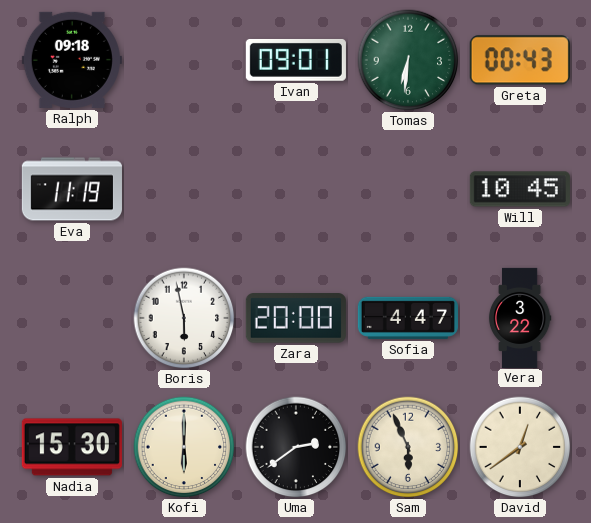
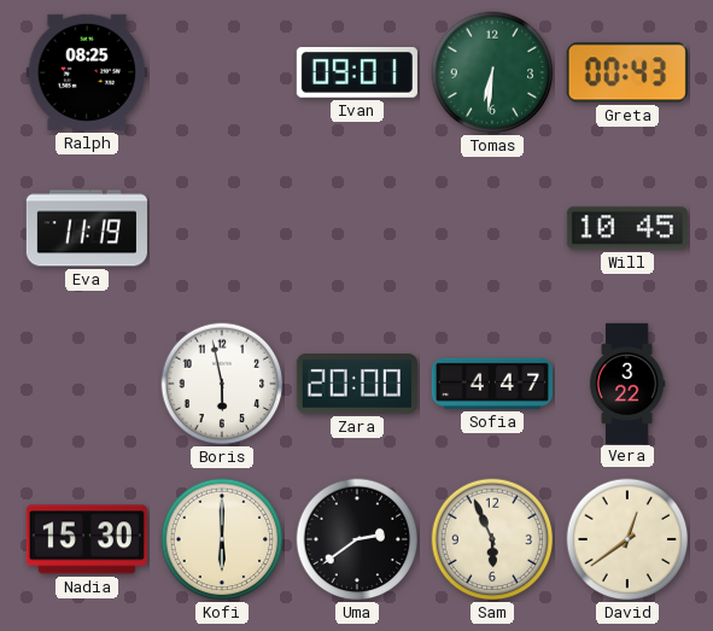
Ralph: 09:18 -> 08:25
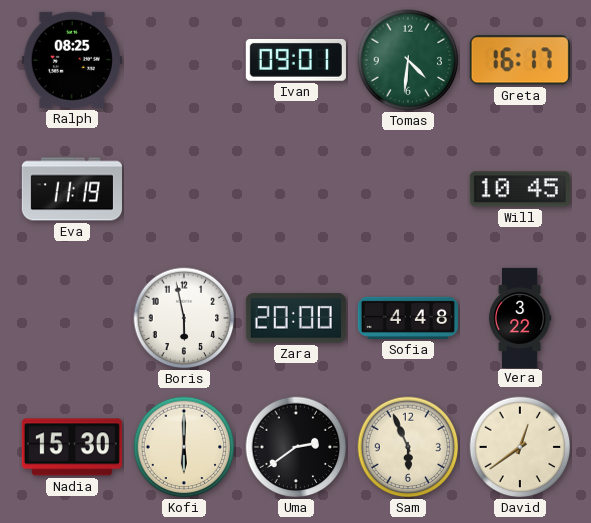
Tomas: 6:31 -> 4:31
Greta: 00:43 -> 16:17
Sofia: 4:47 -> 4:48
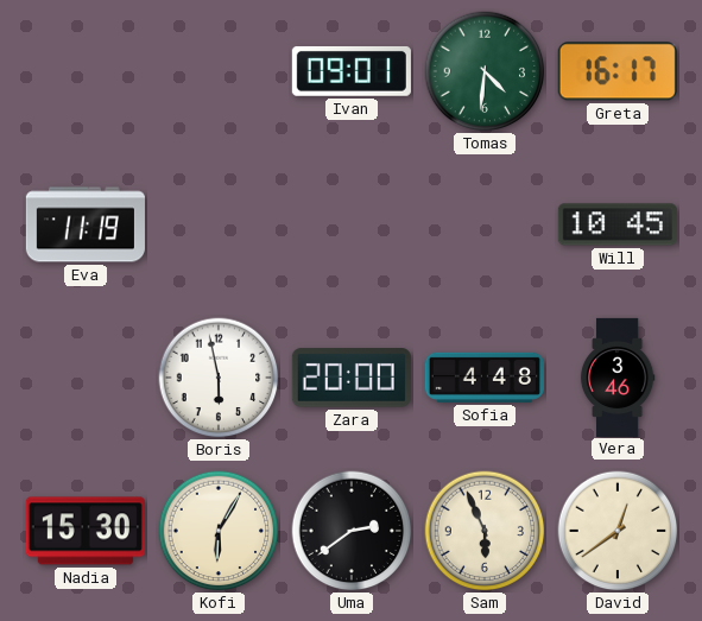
Ralph: 08:25 -> none
Vera: 3:22 -> 3:46
Kofi: 6:00 -> 6:05
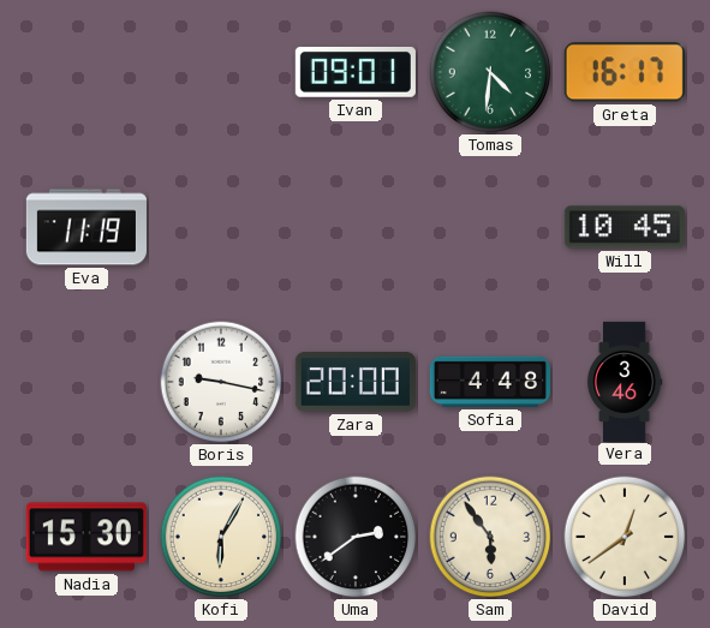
Boris: 5:58 -> 9:17
Sam: 5:56 -> 5:54
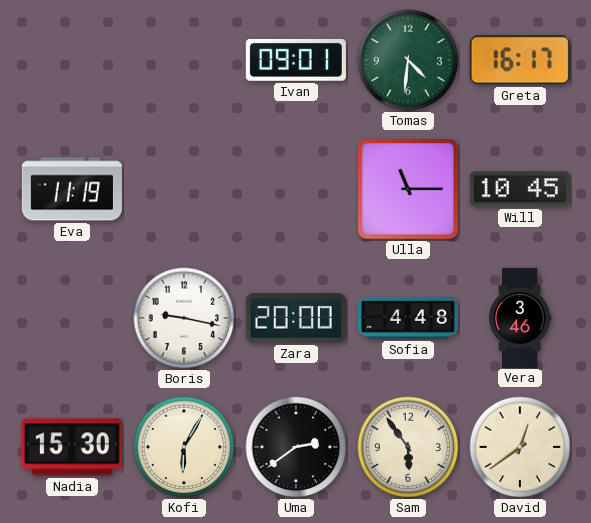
Ulla: none -> 11:15
